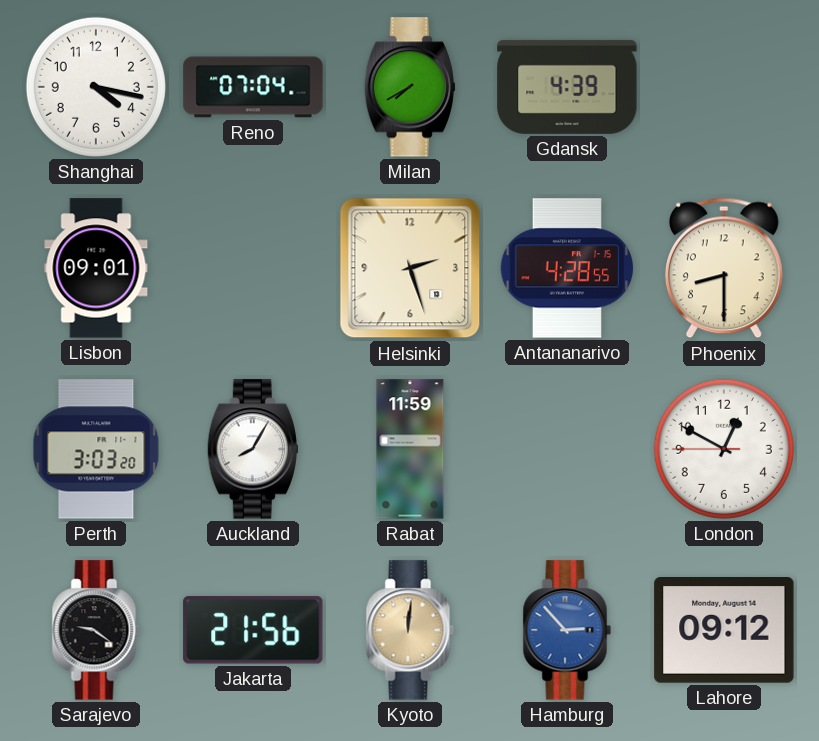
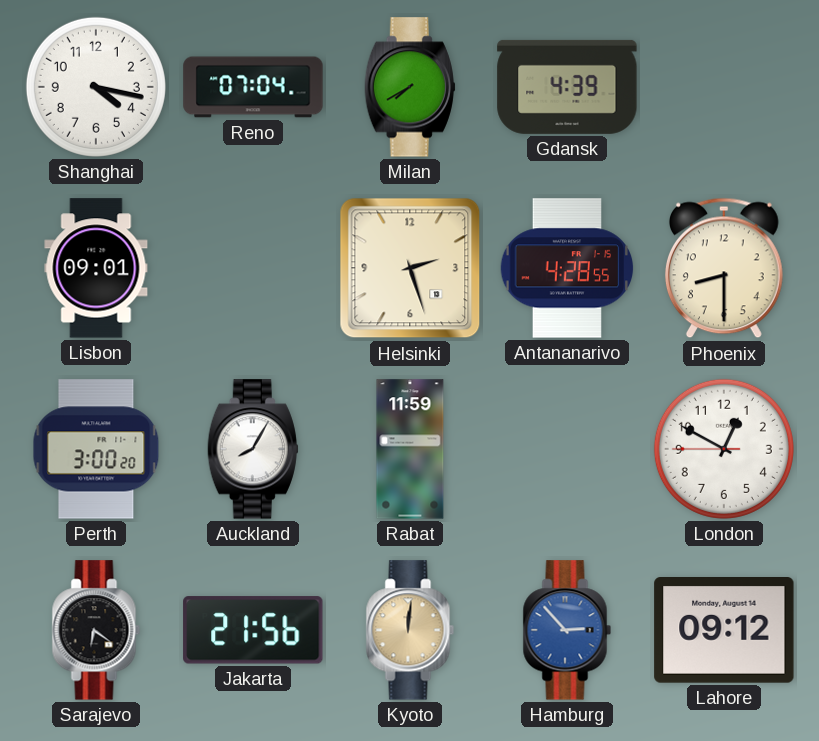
Perth: 3:03 -> 3:00
Sarajevo: 9:21 -> 6:21
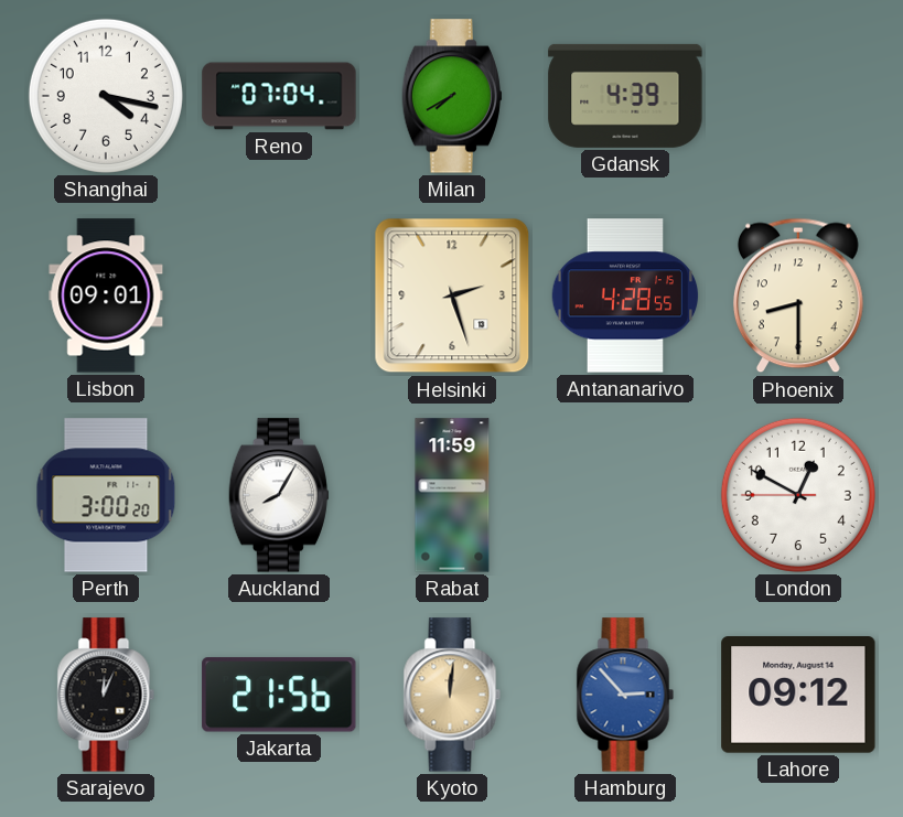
Sarajevo: 6:21 -> 12:04
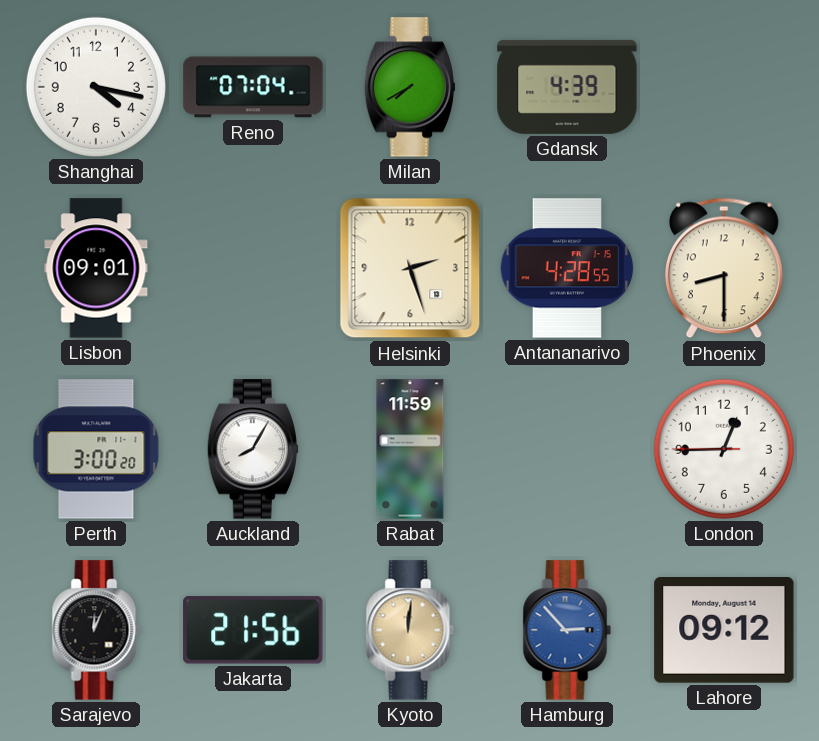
London: 12:49 -> 12:44
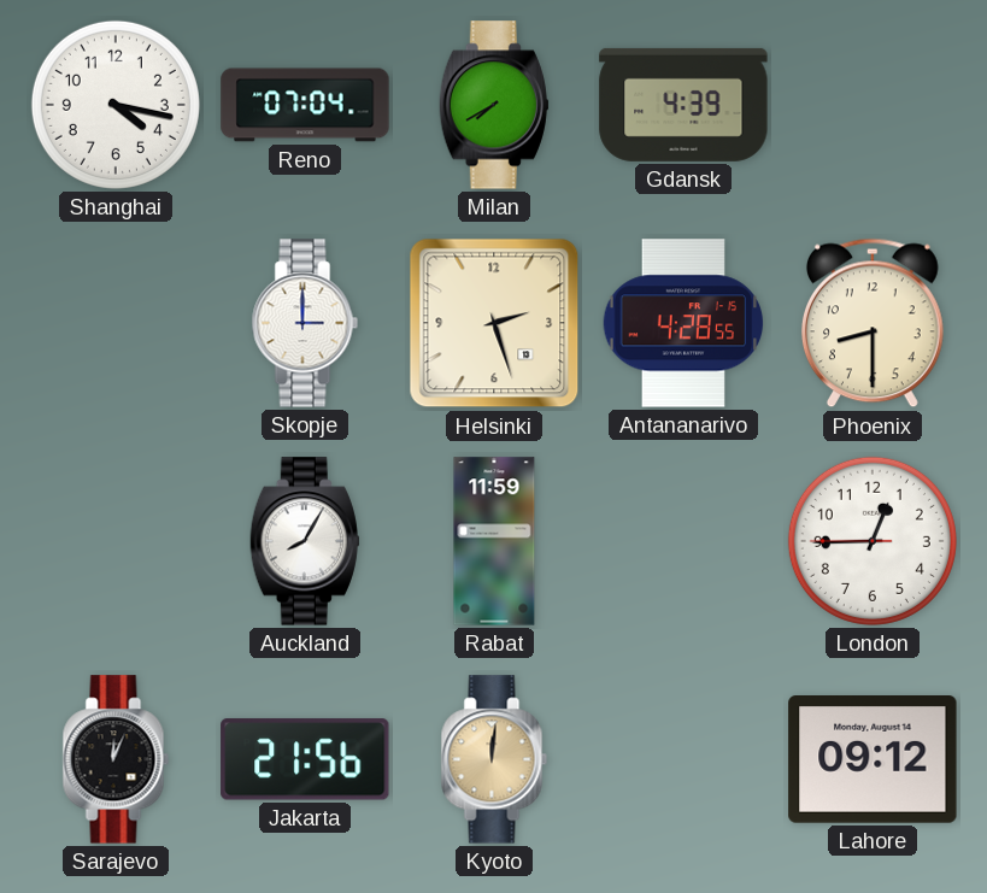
Lisbon: 09:01 -> none
Skopje: none -> 3:00
Perth: 3:00 -> none
Hamburg: 2:53 -> none
